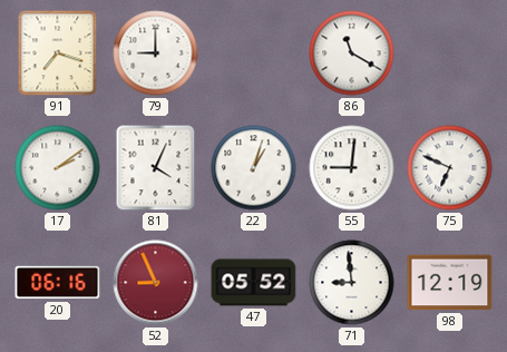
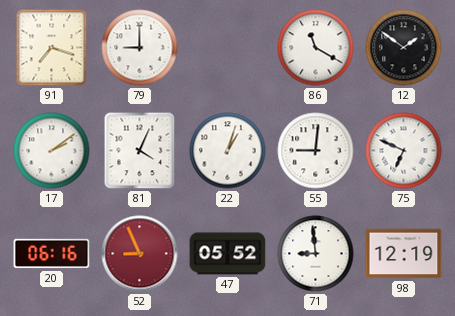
12: none -> 1:51
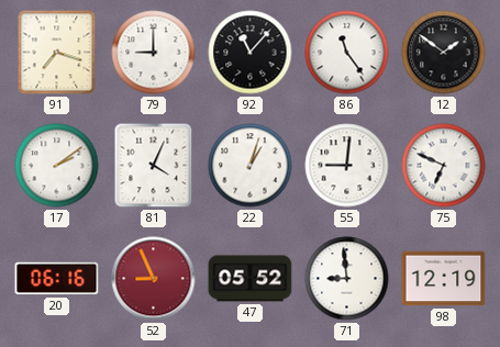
92: none -> 11:07
86: 11:20 -> 11:24
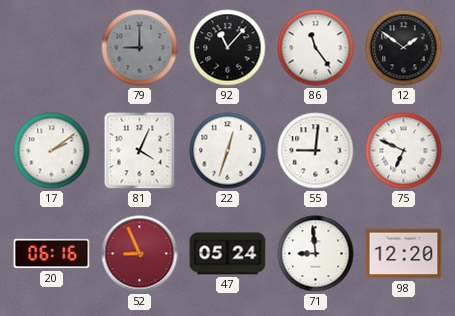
91: 7:18 -> none
79 dial: white -> grey
22: 1:03 -> 12:33
47: 05:52 -> 05:24
98: 12:19 -> 12:20
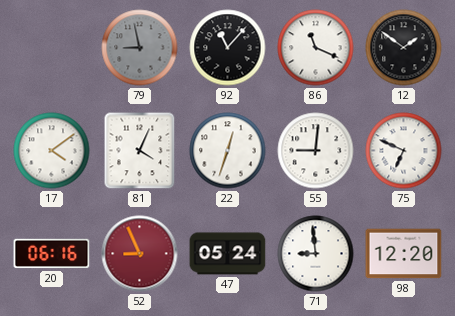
79: 9:00 -> 8:58
86: 11:24 -> 11:19
17: 2:09 -> 4:09
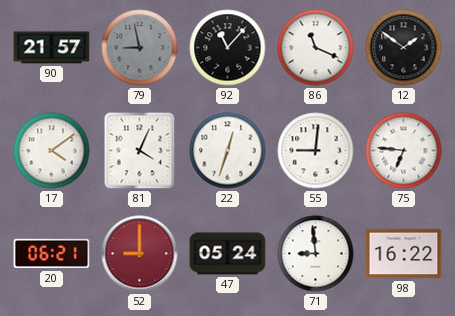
90: none -> 21:57
75: 6:49 -> 6:46
20: 06:16 -> 06:21
52: 8:56 -> 9:00
98: 12:20 -> 16:22
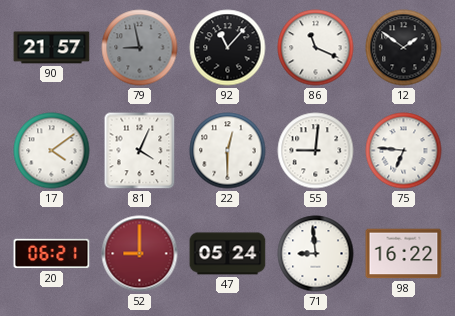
22: 12:33 -> 12:30
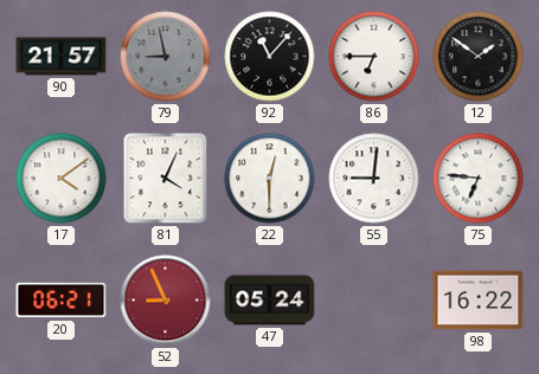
86: 11:19 -> 6:45
52: 9:00 -> 8:56
71: 8:59 -> none
